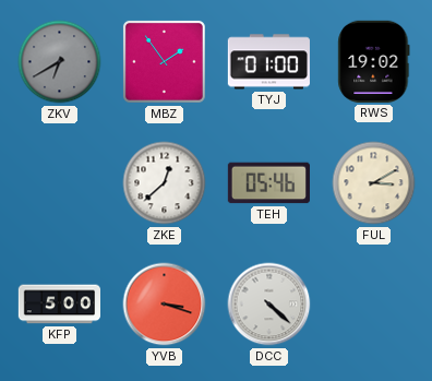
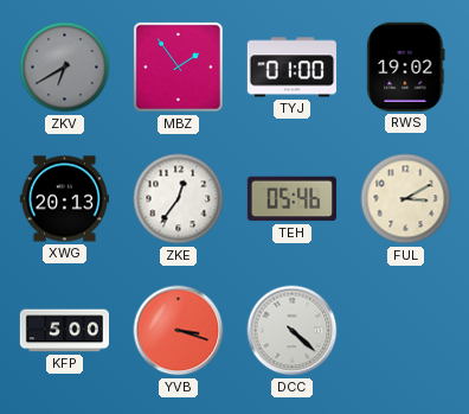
XWG: none -> 20:13
ZKE: 12:38 -> 12:36
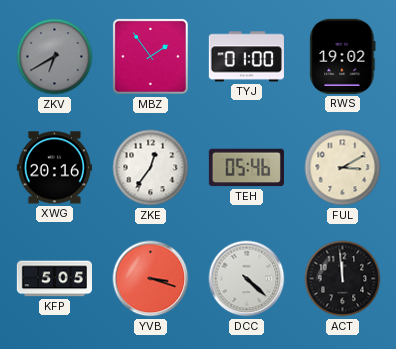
XWG: 20:13 -> 20:16
KFP: 5:00 -> 5:05
ACT: none -> 11:59
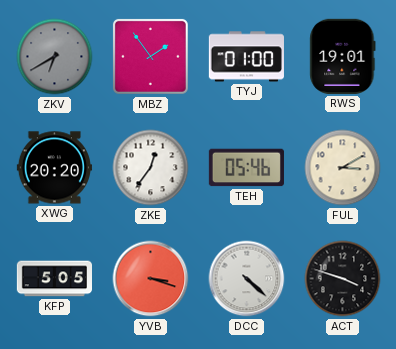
RWS: 19:02 -> 19:01
XWG: 20:16 -> 20:20
ACT: 11:59 -> 3:48
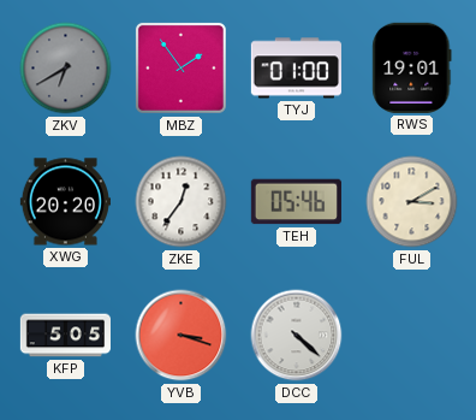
ACT: 3:48 -> none
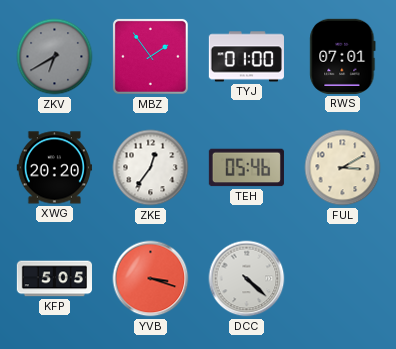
RWS: 19:01 -> 07:01
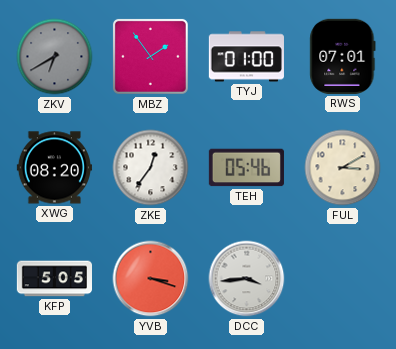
XWG: 20:20 -> 08:20
DCC: 4:22 -> 3:44
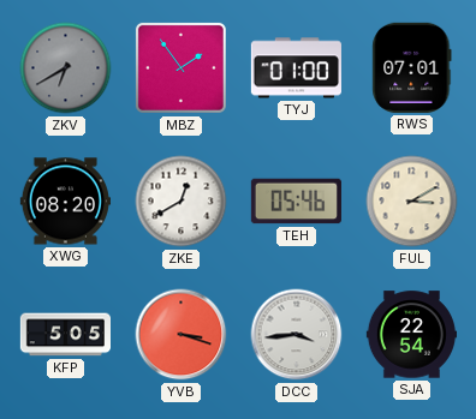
ZKE: 12:36 -> 12:40
SJA: none -> 22:54
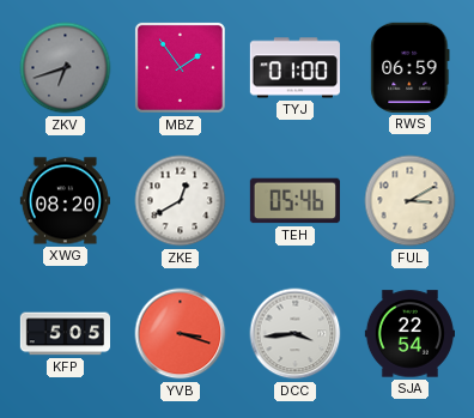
ZKV: 6:40 -> 6:42
RWS: 07:01 -> 06:59
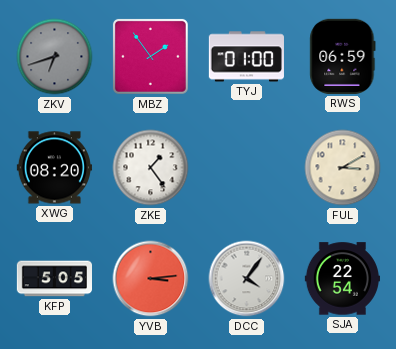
ZKE: 12:40 -> 1:24
TEH: 05:46 -> none
YVB: 3:18 -> 3:14
DCC: 3:44 -> 4:06
